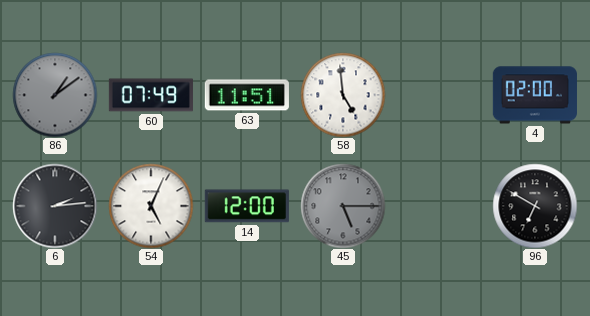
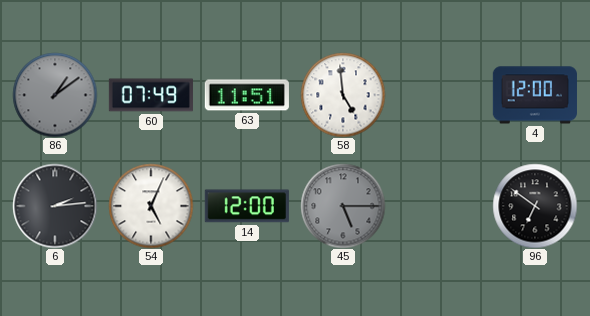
4: 02:00 -> 12:00
96: 6:50 -> 6:51
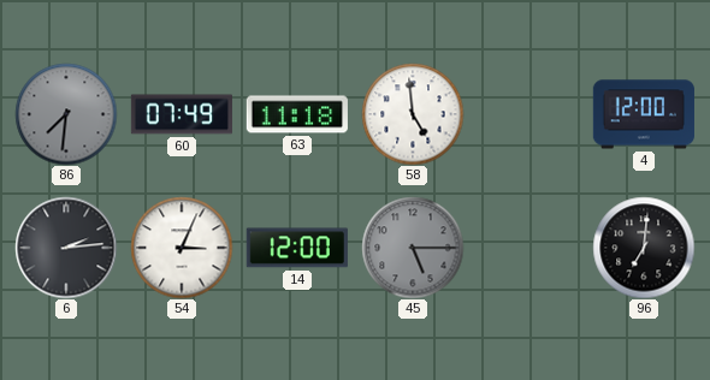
86: 1:09 -> 7:31
63: 11:51 -> 11:18
54: 5:04 -> 3:04
96: 6:51 -> 7:01
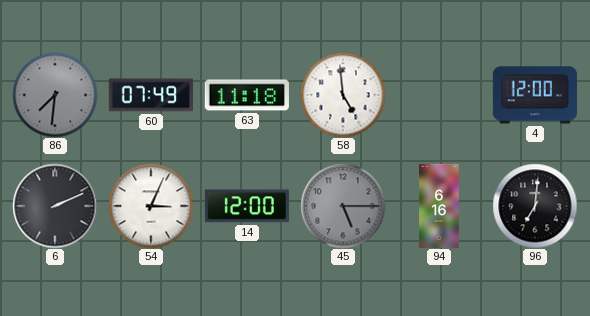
6: 2:14 -> 2:11
94: none -> 6:16
